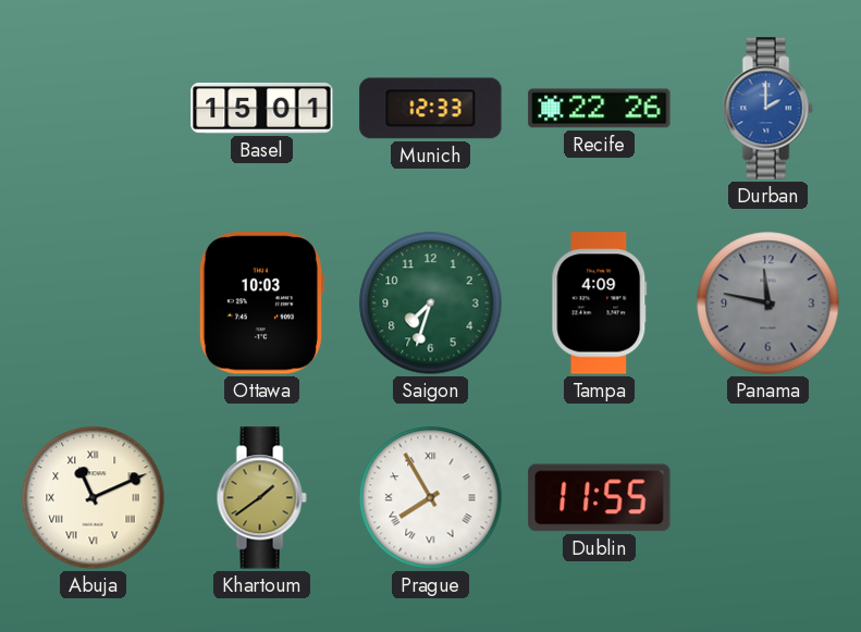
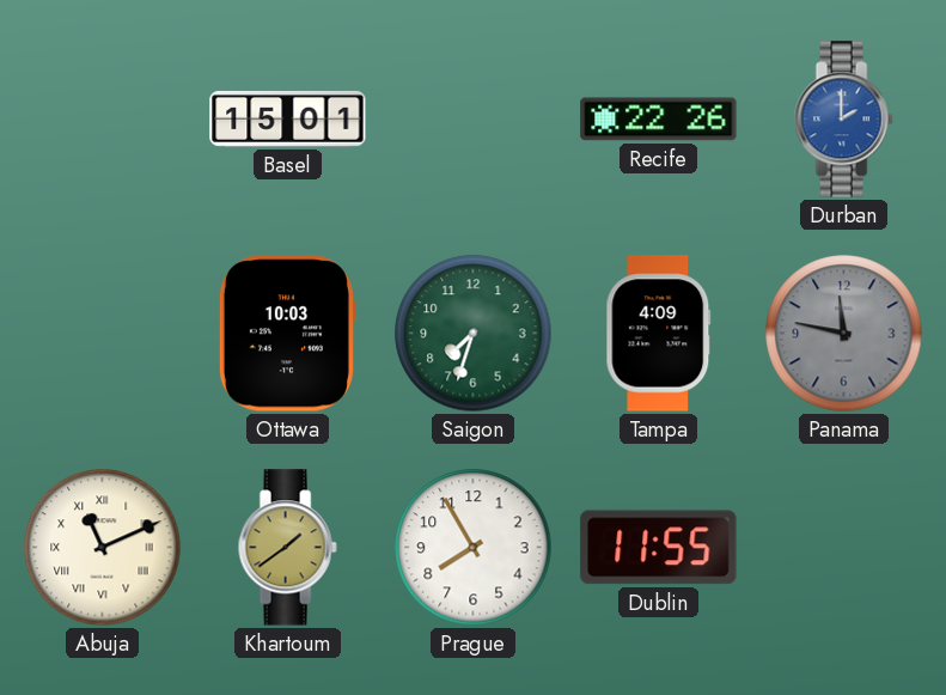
Munich: 12:33 -> none
Prague numerals: Roman -> Arabic
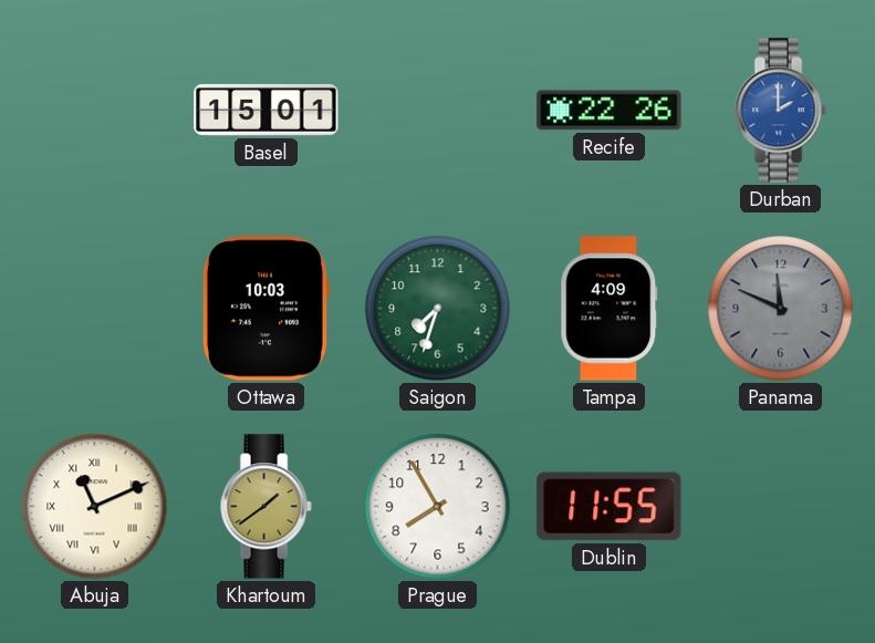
Panama: 11:47 -> 11:49
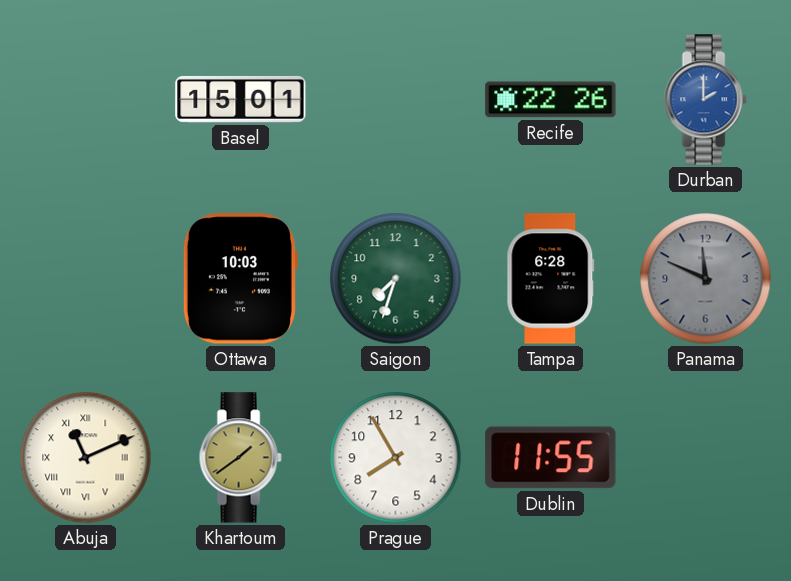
Tampa: 4:09 -> 6:28
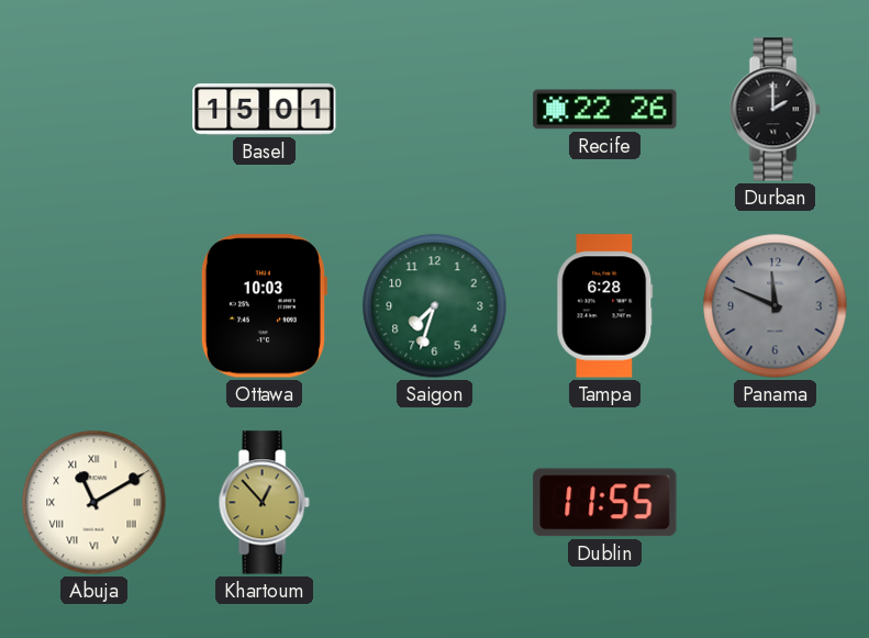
Durban dial: blue -> black
Abuja: 11:11 -> 11:10
Khartoum: 1:39 -> 12:53
Prague: 7:55 -> none
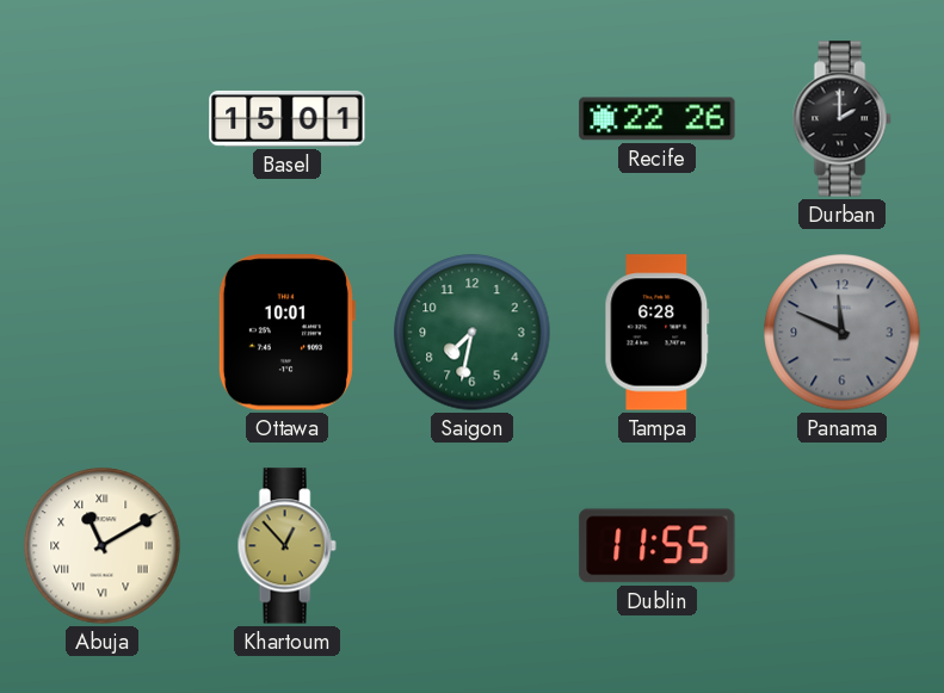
Ottawa: 10:03 -> 10:01
Saigon: 7:33 -> 7:32
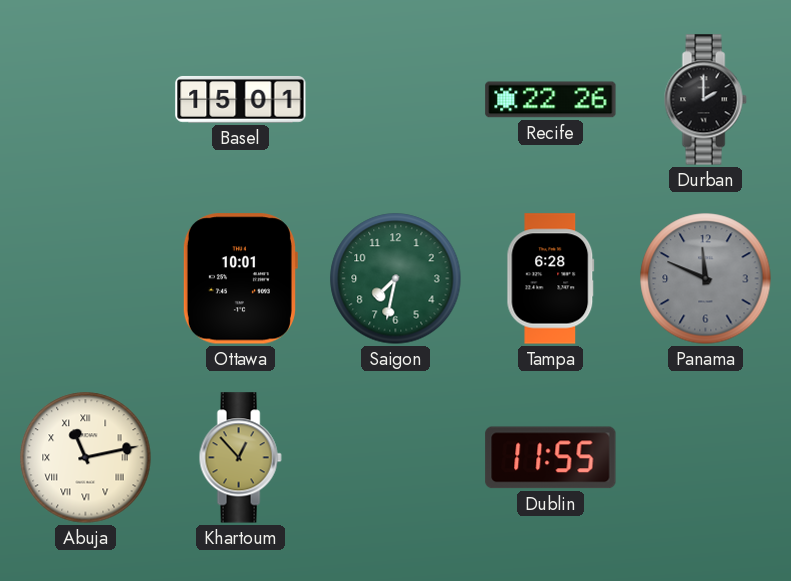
Abuja: 11:10 -> 11:13
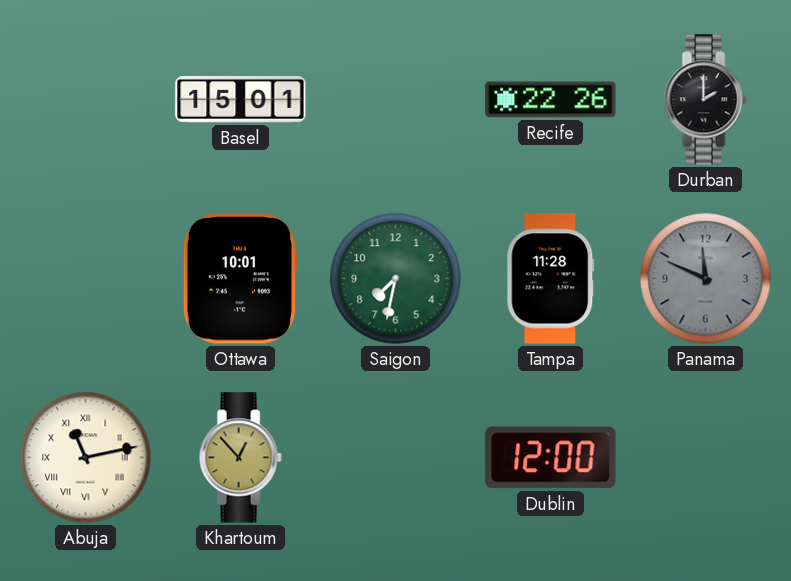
Tampa: 6:28 -> 11:28
Dublin: 11:55 -> 12:00
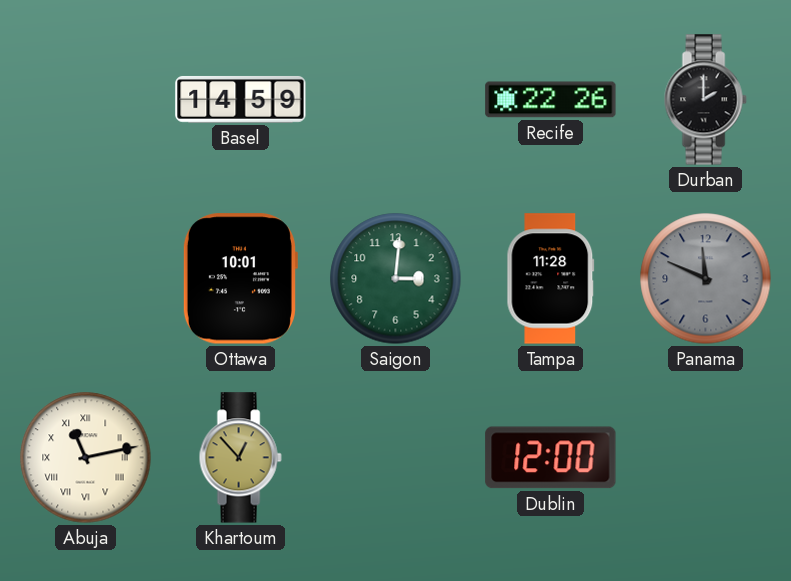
Basel: 15:01 -> 14:59
Saigon: 7:32 -> 3:01
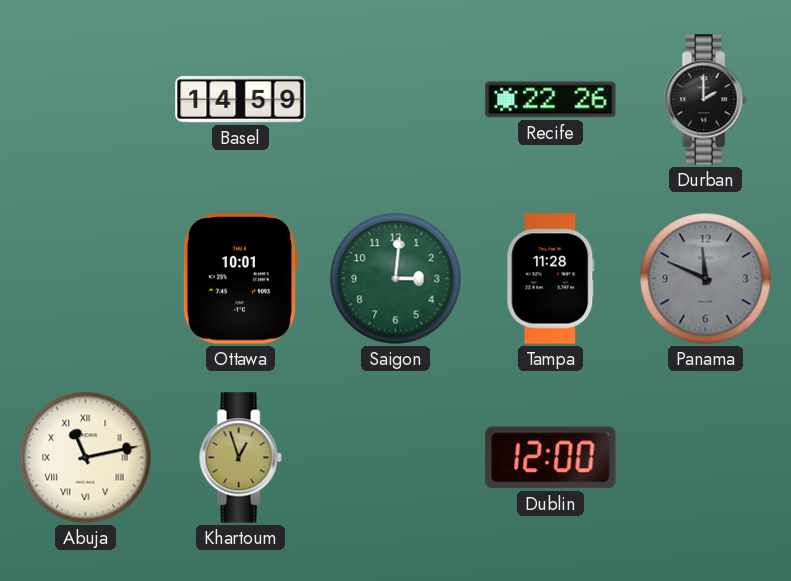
Khartoum: 12:53 -> 12:57
